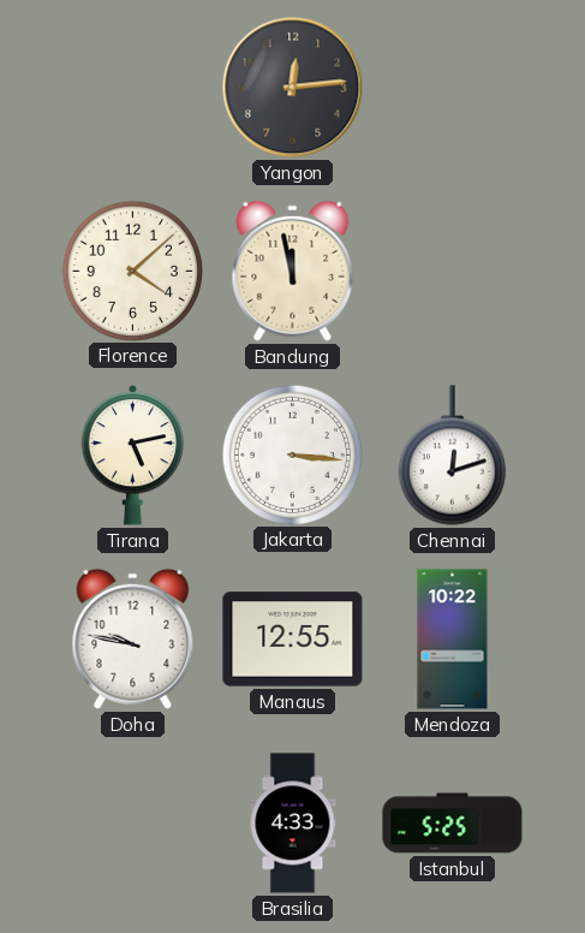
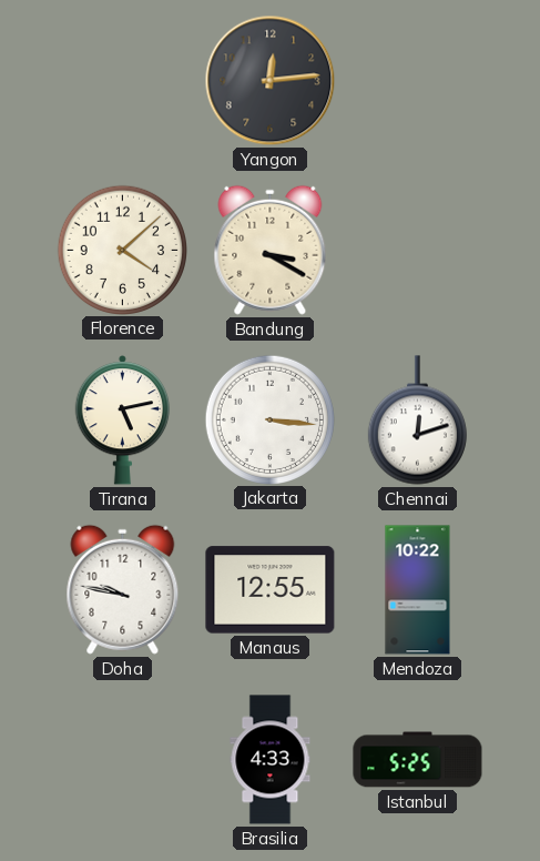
Bandung: 11:58 -> 3:20
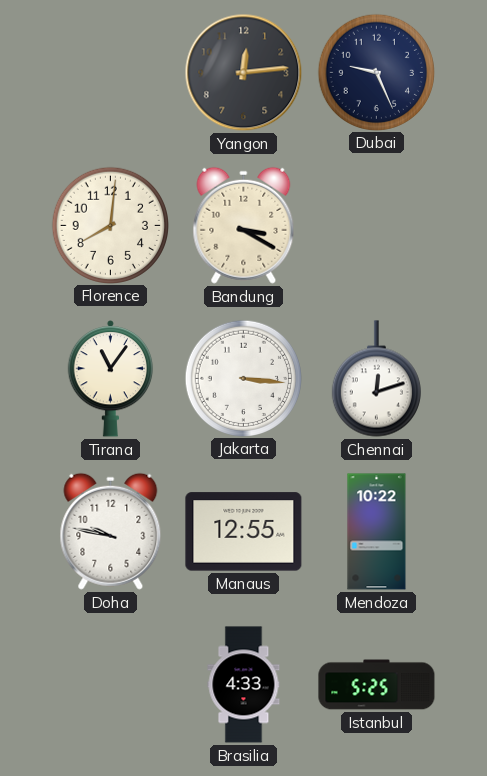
Dubai: none -> 9:26
Florence: 4:08 -> 8:01
Tirana: 5:13 -> 11:06
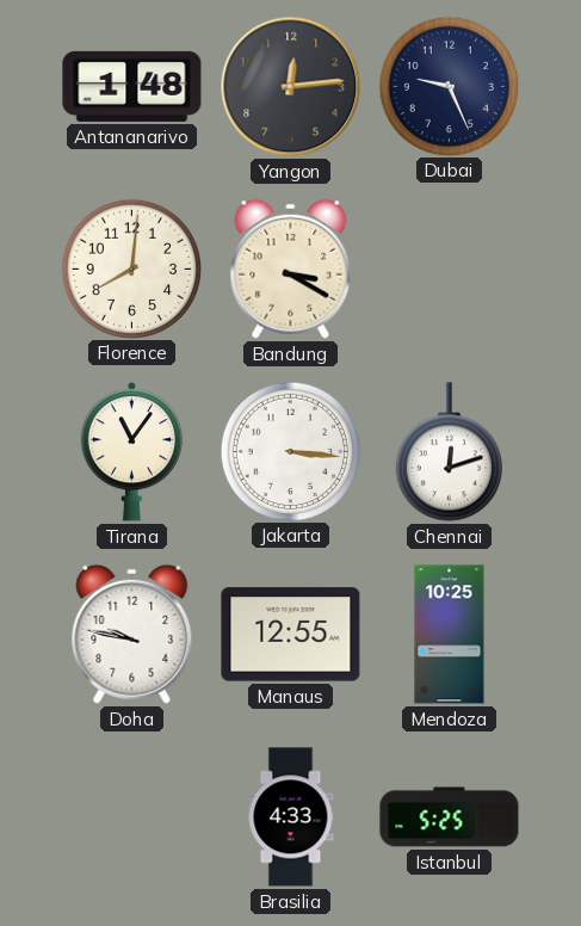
Antananarivo: none -> 1:48
Mendoza: 10:22 -> 10:25
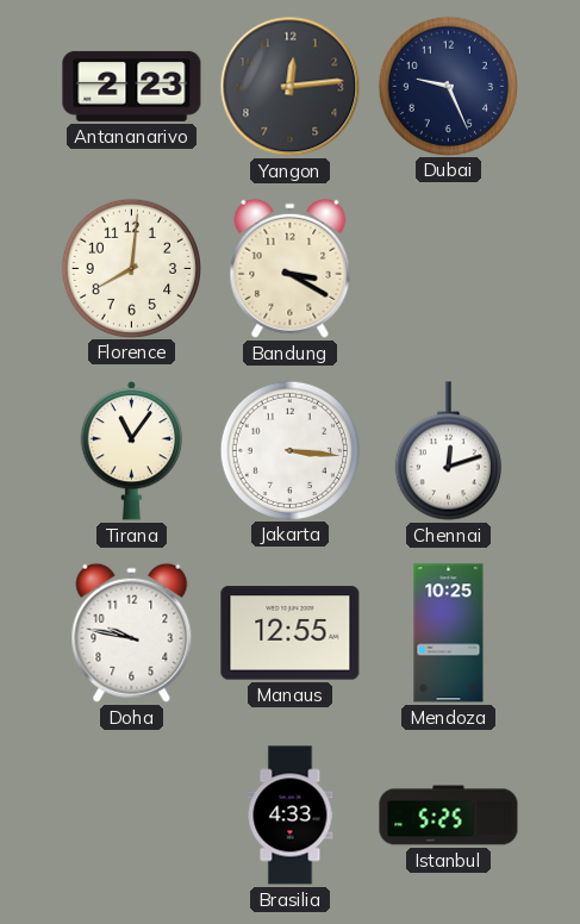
Antananarivo: 1:48 -> 2:23
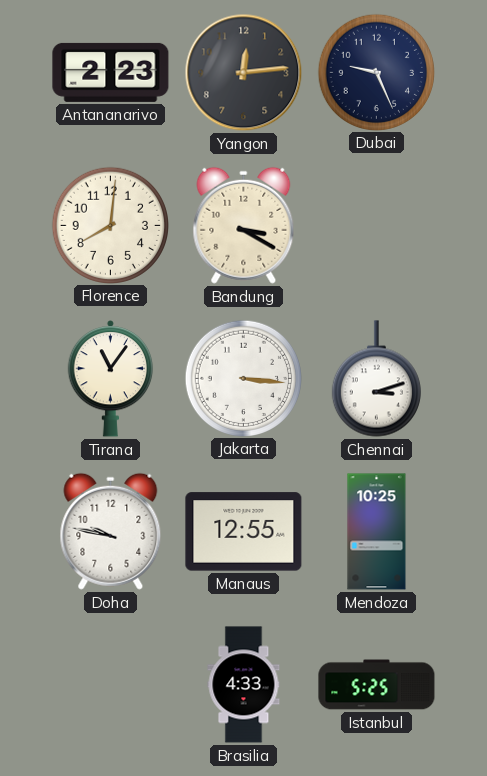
Chennai: 12:12 -> 3:12
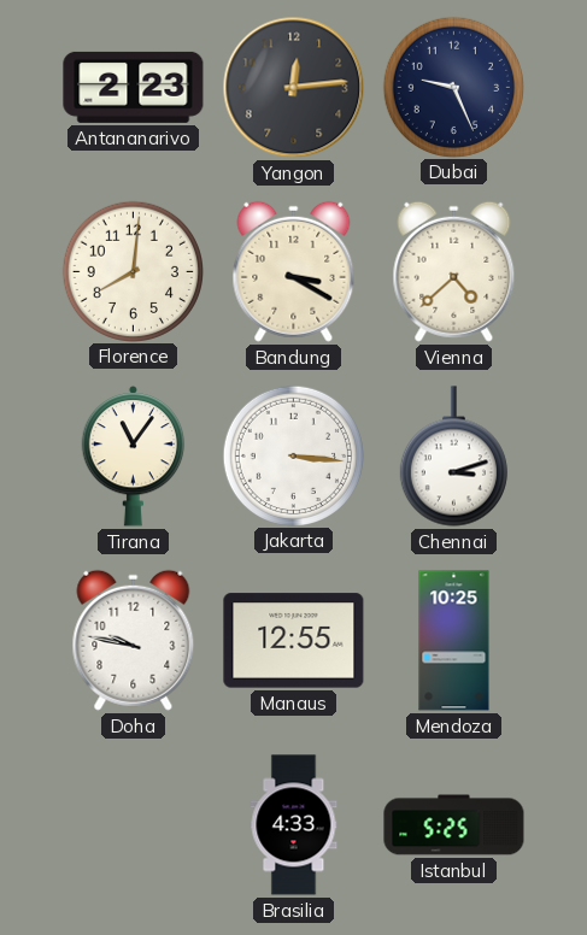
Vienna: none -> 4:38
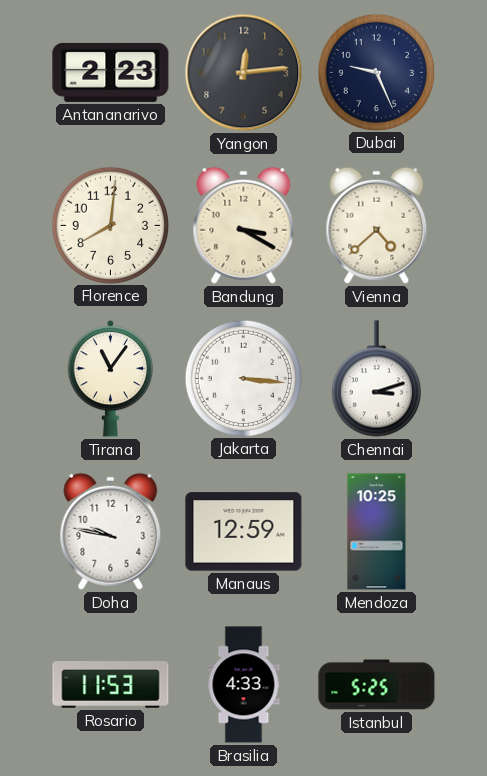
Manaus: 12:55 -> 12:59
Rosario: none -> 11:53
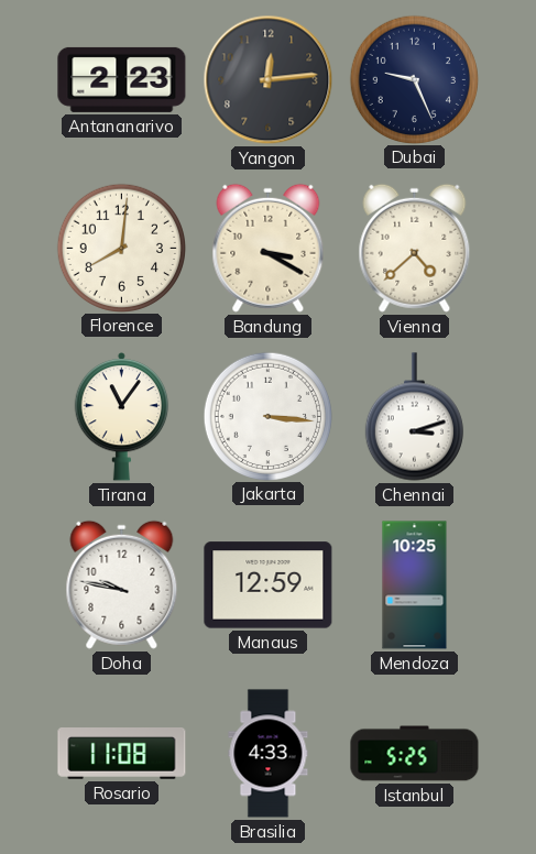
Rosario: 11:53 -> 11:08
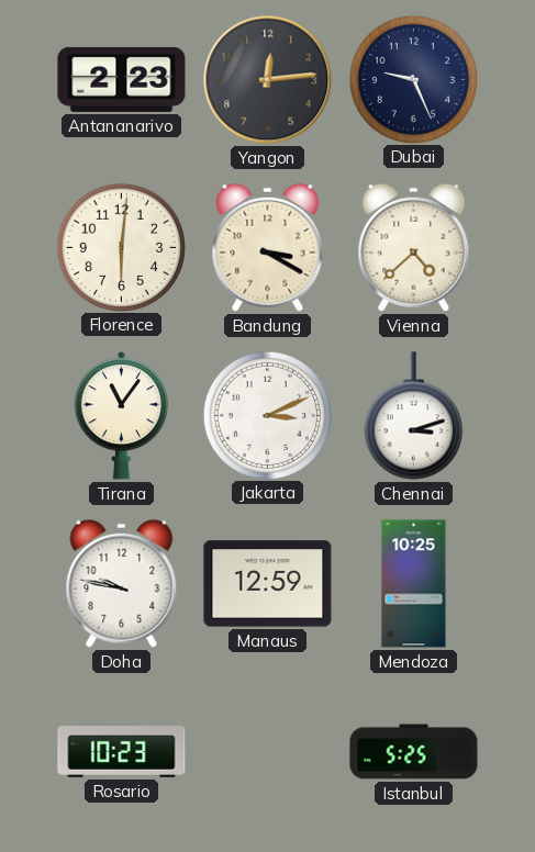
Florence: 8:01 -> 6:01
Jakarta: 3:16 -> 3:11
Rosario: 11:08 -> 10:23
Brasilia: 4:33 -> none
